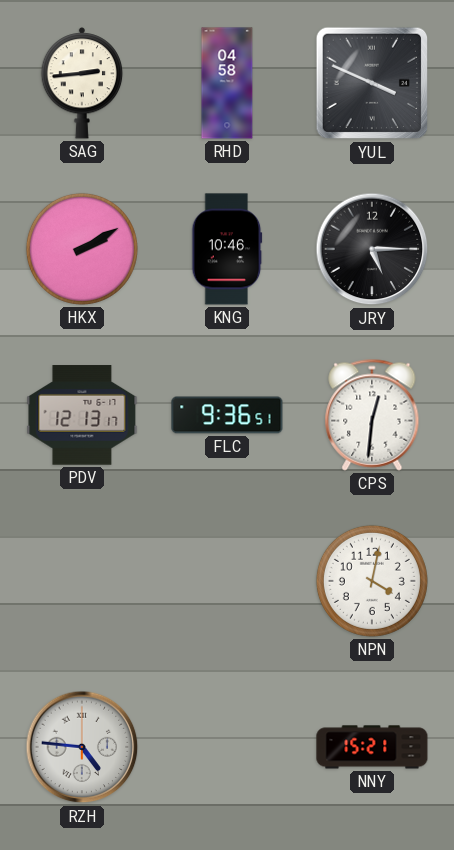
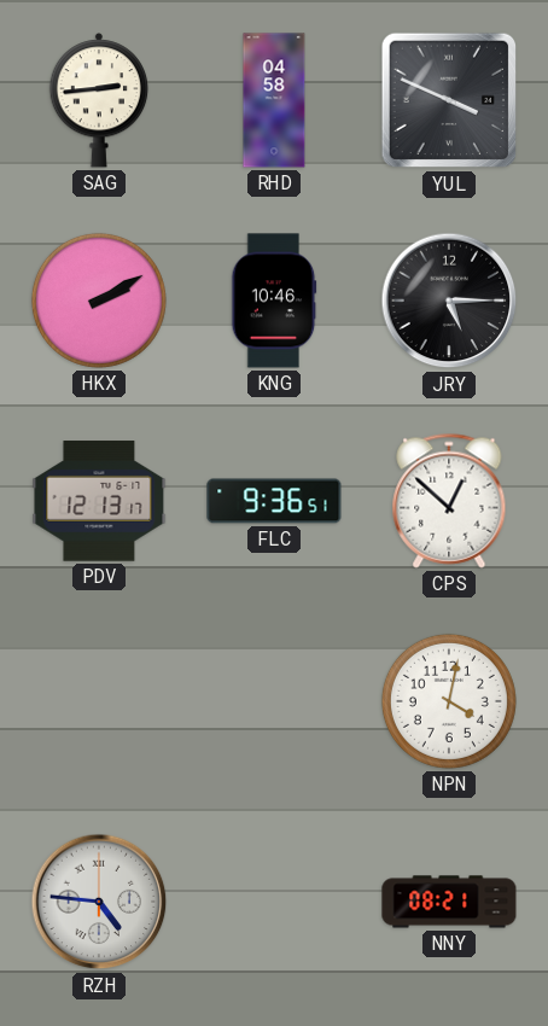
CPS: 12:31 -> 12:52
NNY: 15:21 -> 08:21
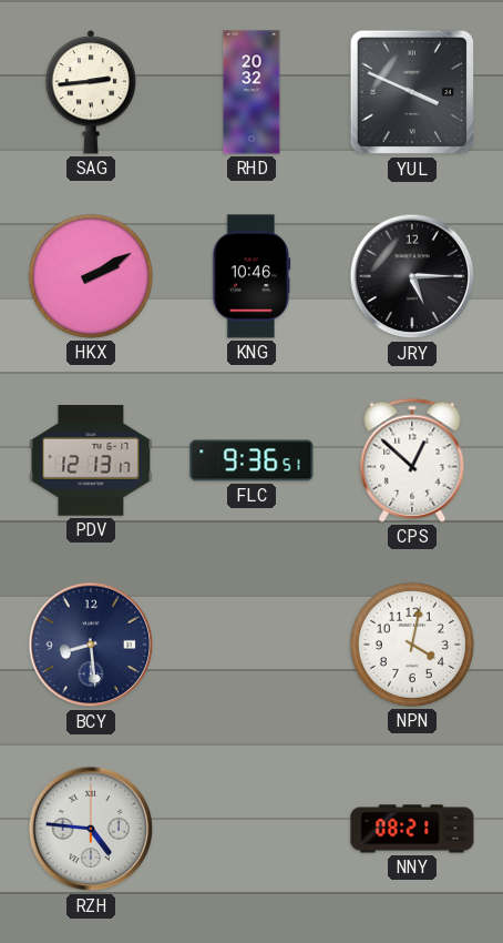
RHD: 04:58 -> 20:32
BCY: none -> 8:29
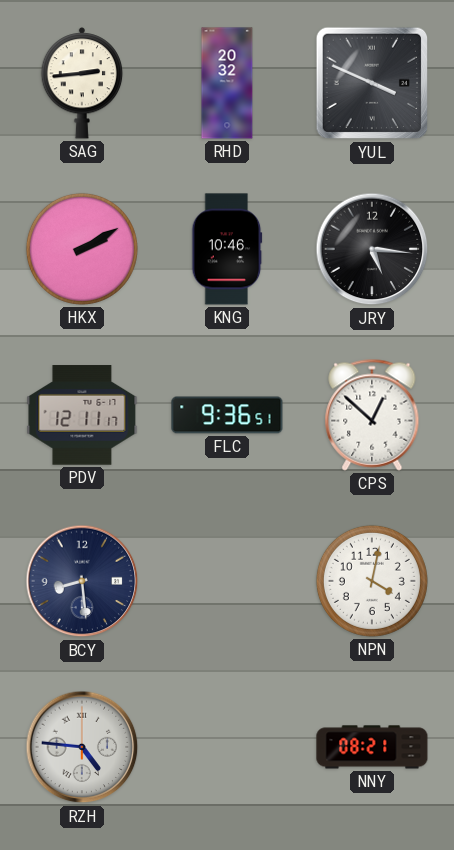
JRY: 5:15 -> 5:16
PDV: 12:13 -> 12:11
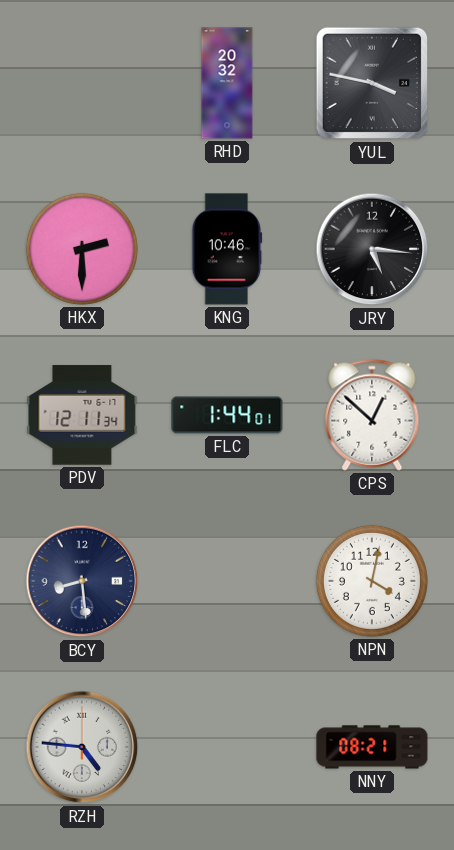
SAG: 2:44 -> none
YUL: 3:49 -> 3:47
HKX: 2:10 -> 2:30
PDV: 12:11:17 -> 12:11:34
FLC: 9:36 -> 1:44
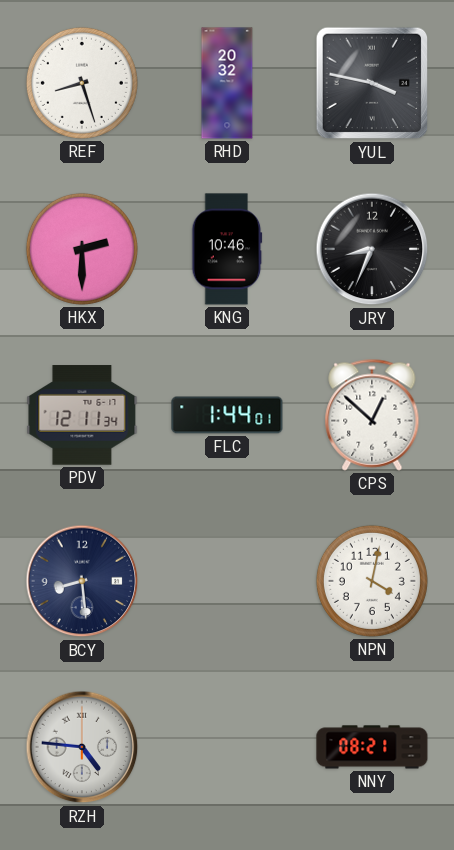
REF: none -> 8:27
JRY: 5:16 -> 8:34
